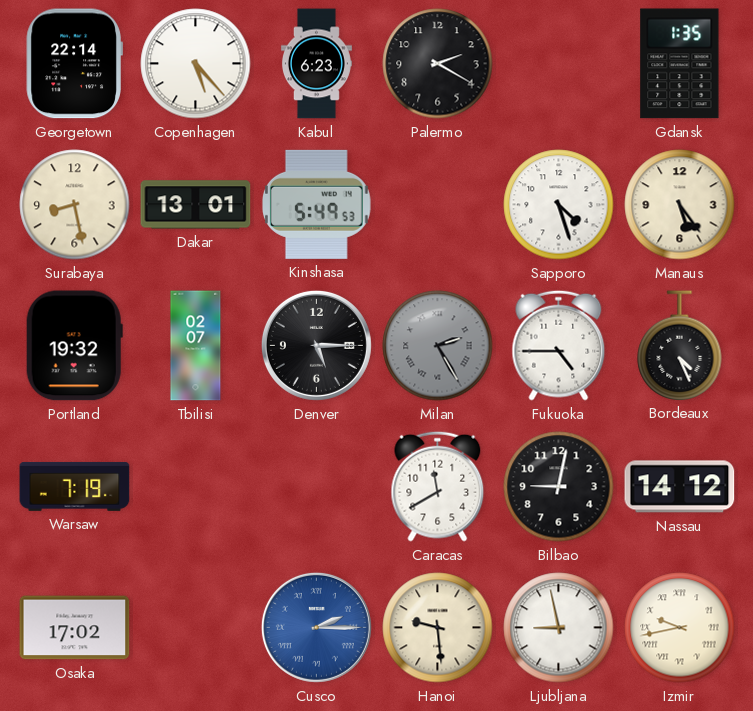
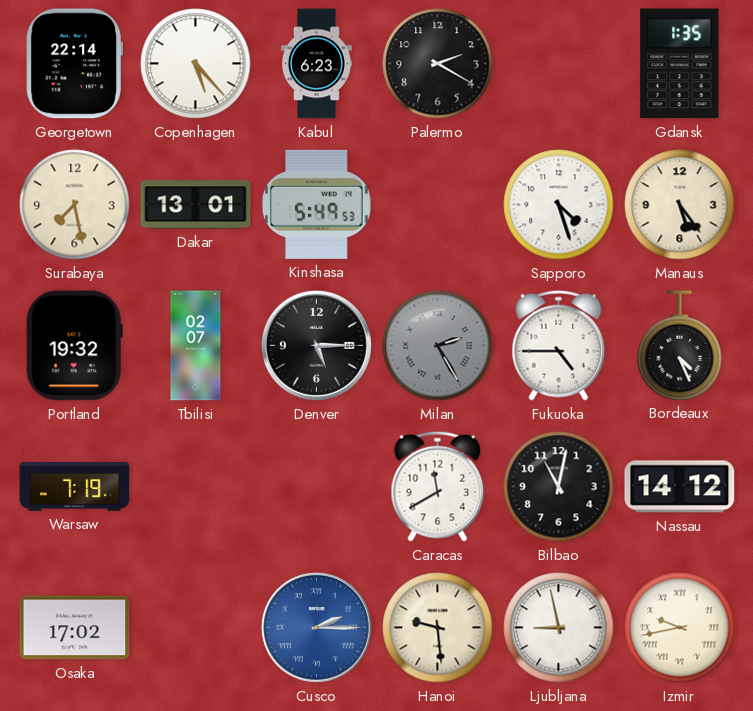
Surabaya: 8:28 -> 7:28
Bilbao: 9:02 -> 11:02
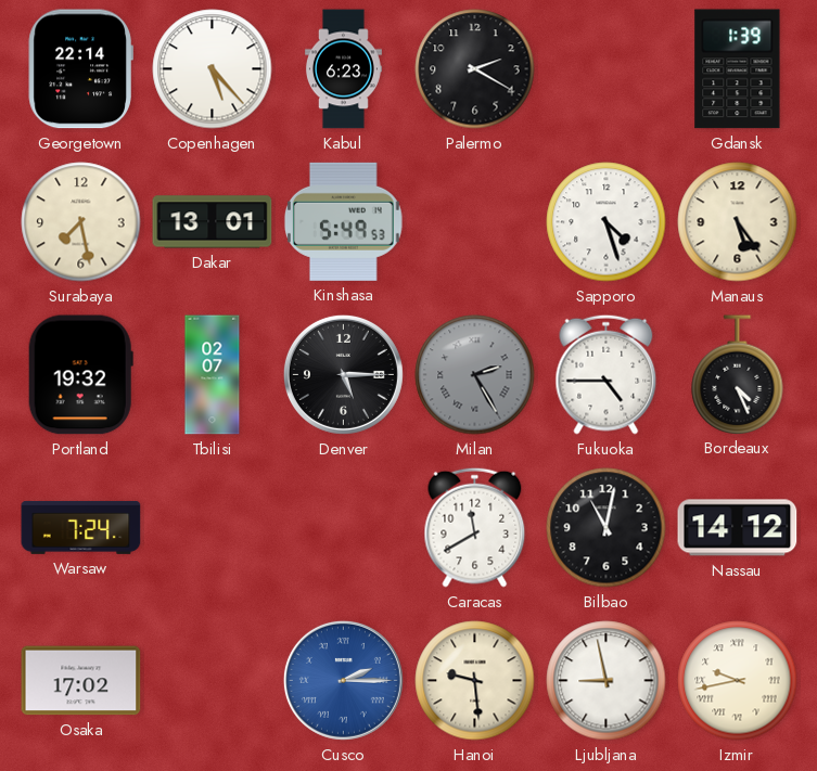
Gdansk: 1:35 -> 1:39
Warsaw: 7:19 -> 7:24
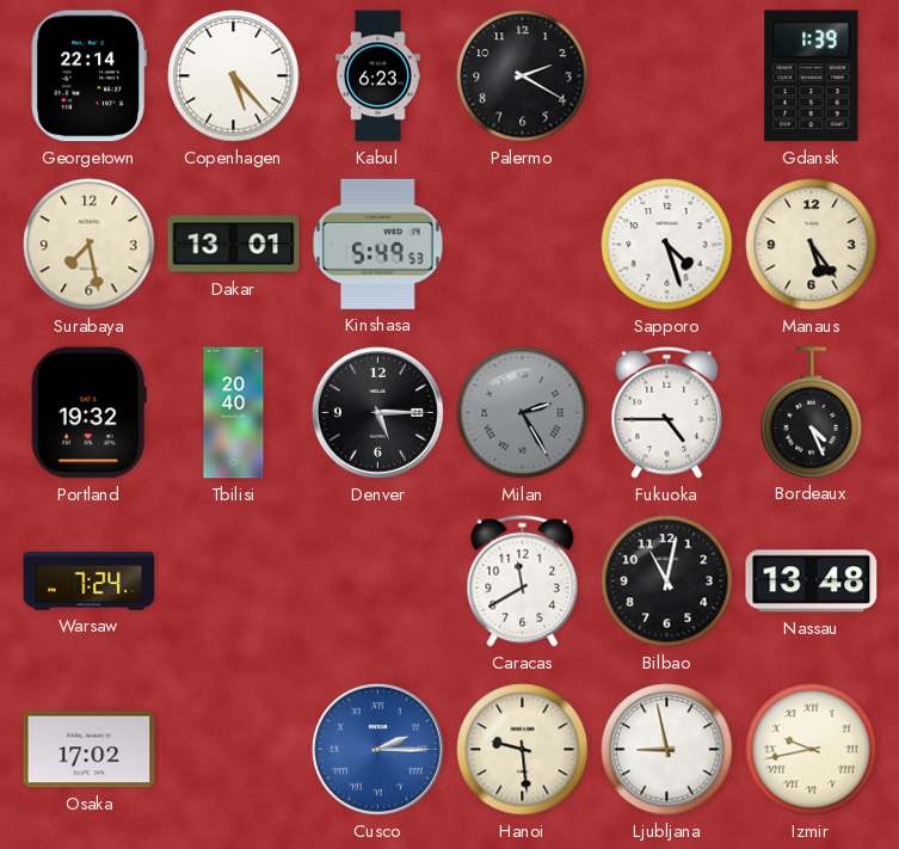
Tbilisi: 02:07 -> 20:40
Nassau: 14:12 -> 13:48
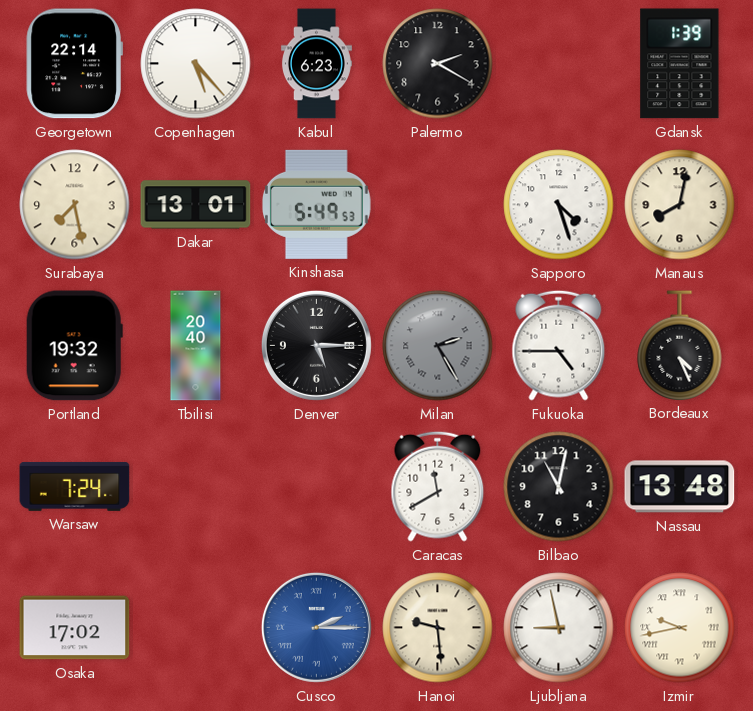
Manaus: 5:24 -> 8:02
